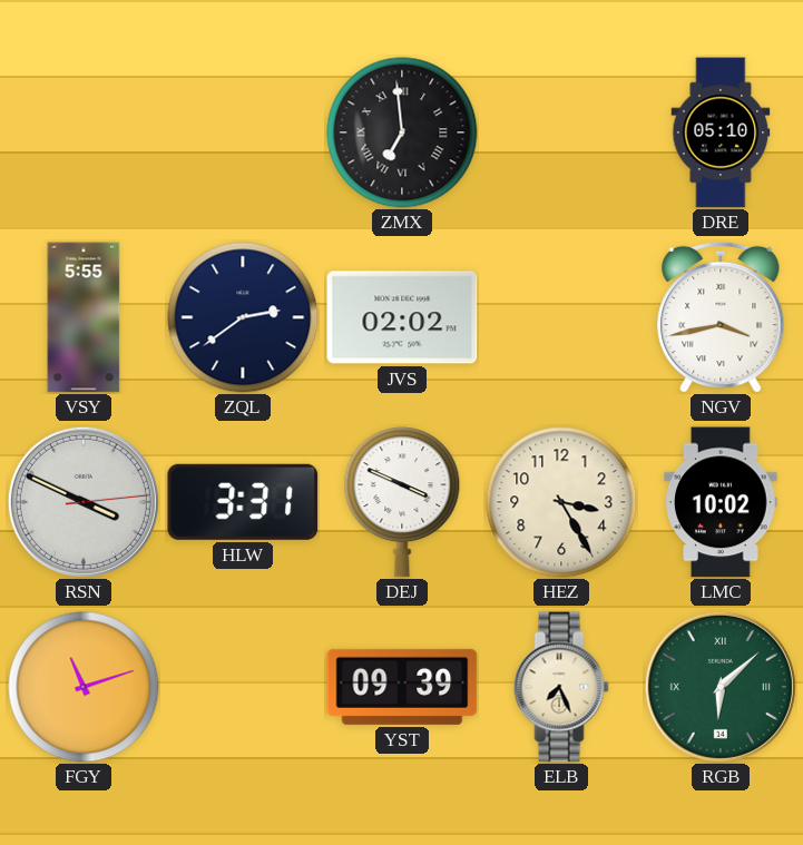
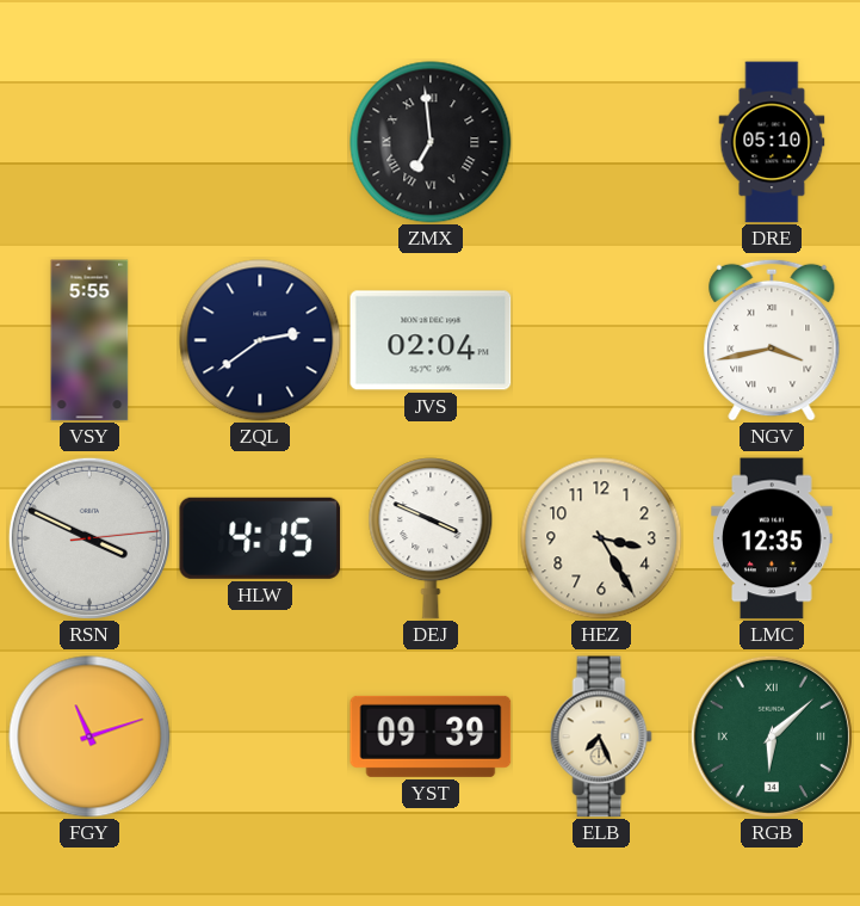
JVS: 02:02 -> 02:04
HLW: 3:31 -> 4:15
LMC: 10:02 -> 12:35
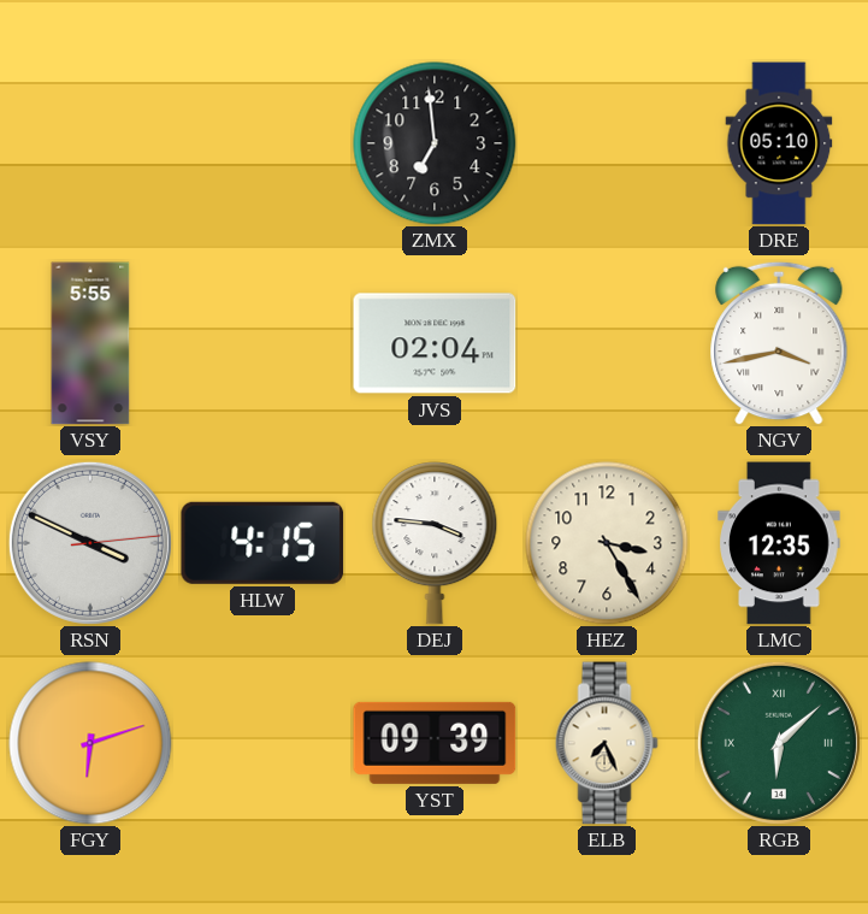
ZMX numerals: Roman -> Arabic
ZQL: 2:39 -> none
DEJ: 3:49 -> 3:46
FGY: 11:12 -> 6:12
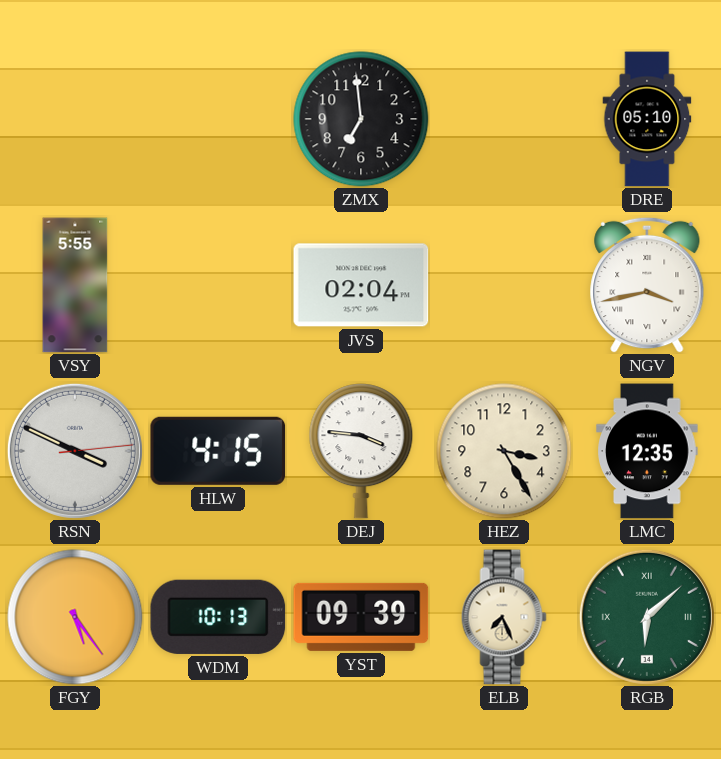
FGY: 6:12 -> 5:24
WDM: none -> 10:13
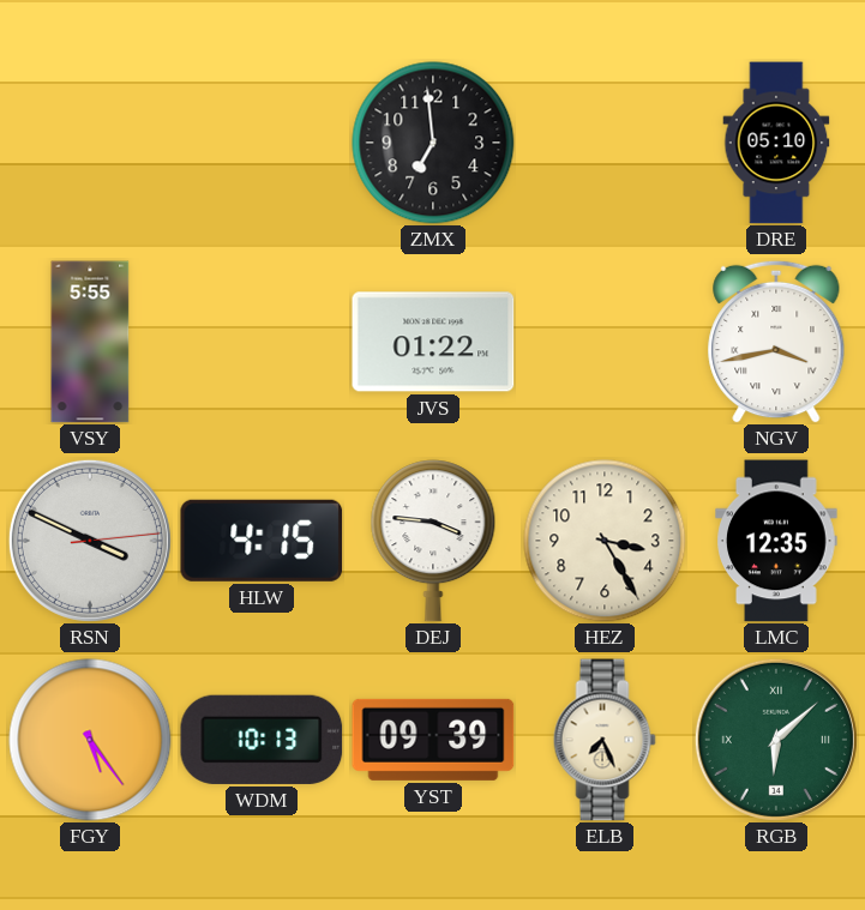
JVS: 02:04 -> 01:22
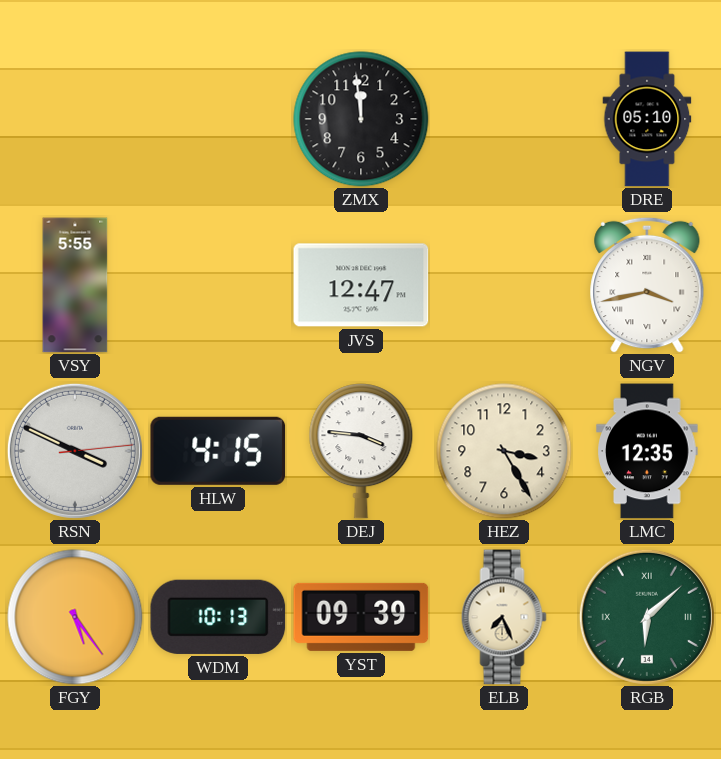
ZMX: 6:59 -> 11:59
JVS: 01:22 -> 12:47
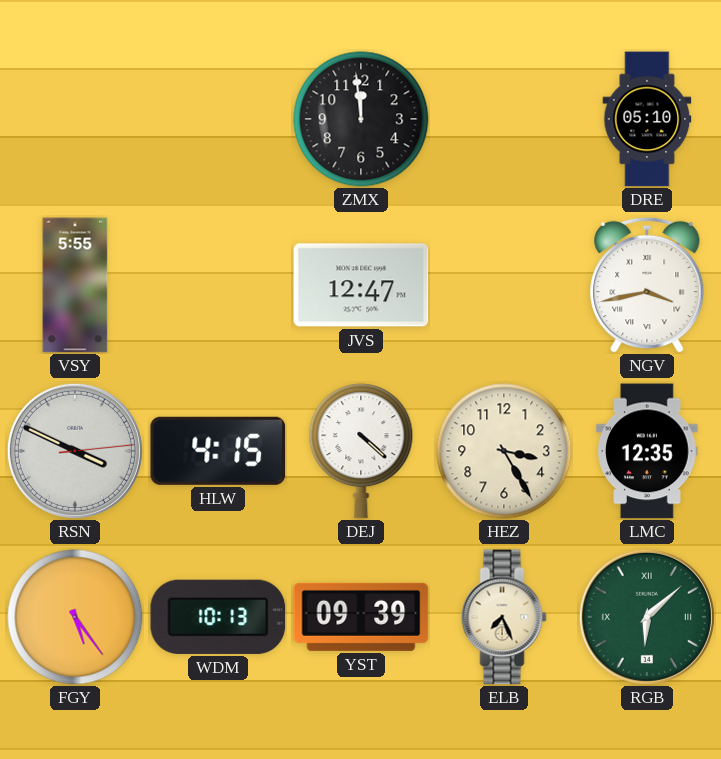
DEJ: 3:46 -> 4:22
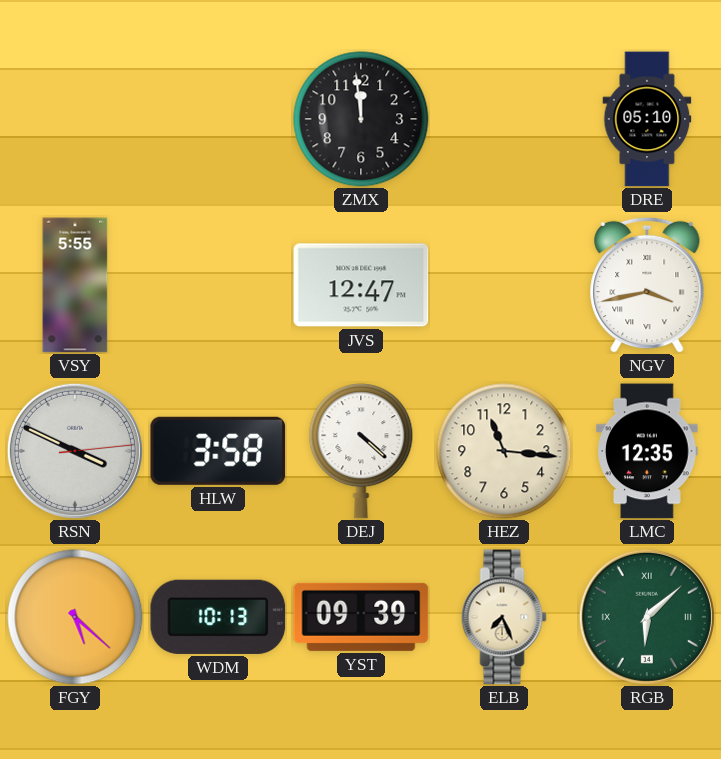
HLW: 4:15 -> 3:58
HEZ: 3:25 -> 11:16
FGY: 5:24 -> 5:22
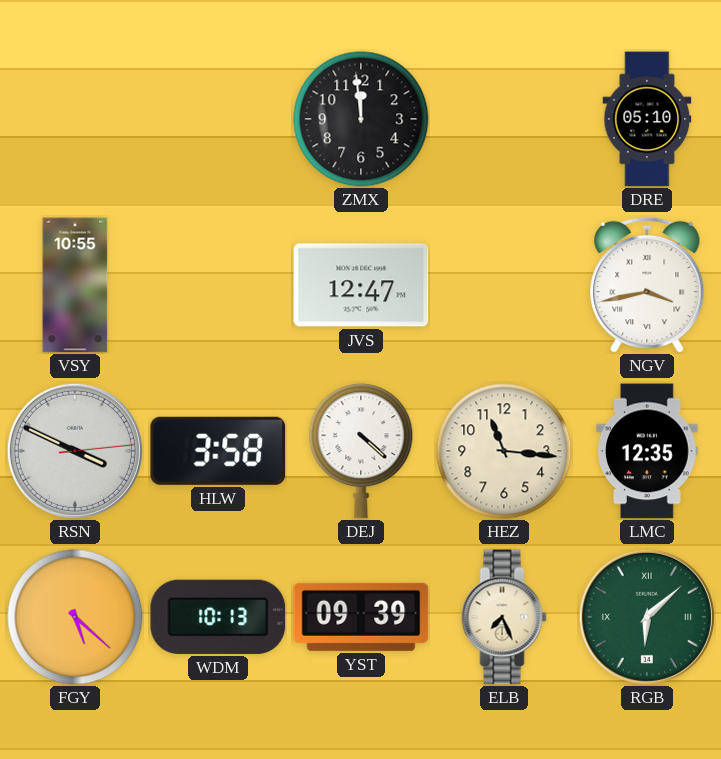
VSY: 5:55 -> 10:55
